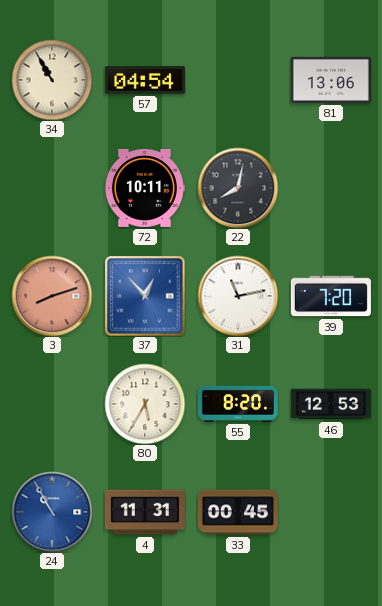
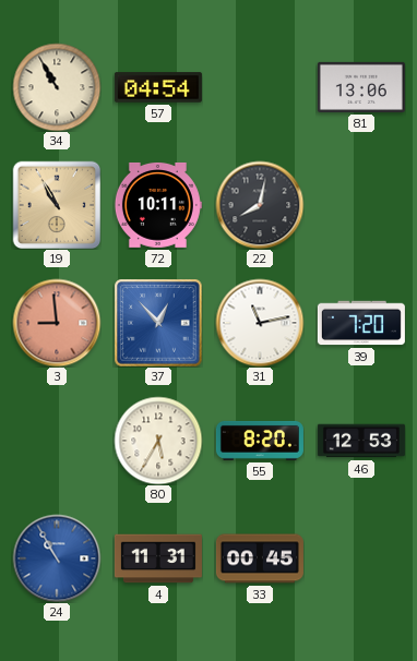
19: none -> 10:55
3: 8:12 -> 8:59
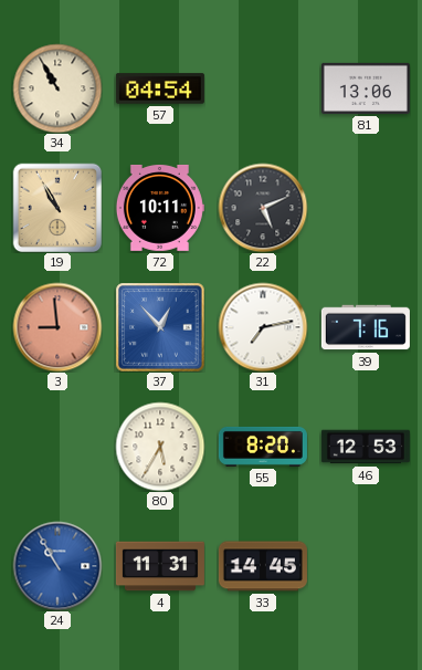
22: 8:02 -> 5:11
31: 11:13 -> 7:13
39: 7:20 -> 7:16
33: 00:45 -> 14:45
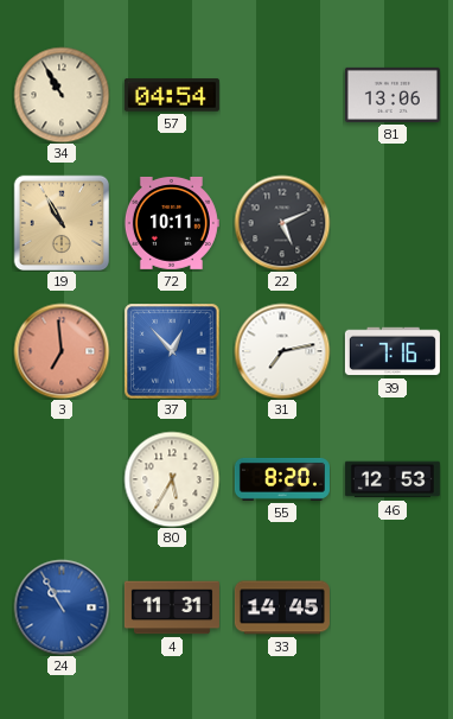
3: 8:59 -> 6:59
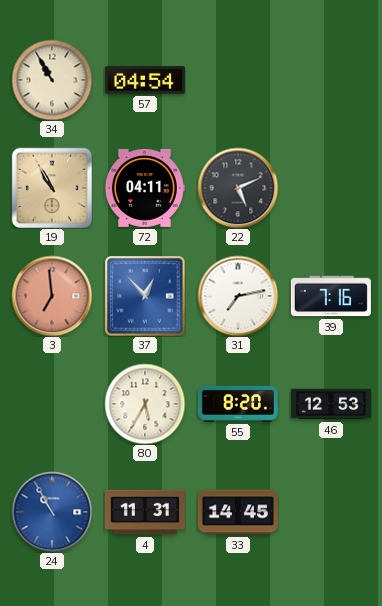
81: 13:06 -> none
72: 10:11 -> 04:11
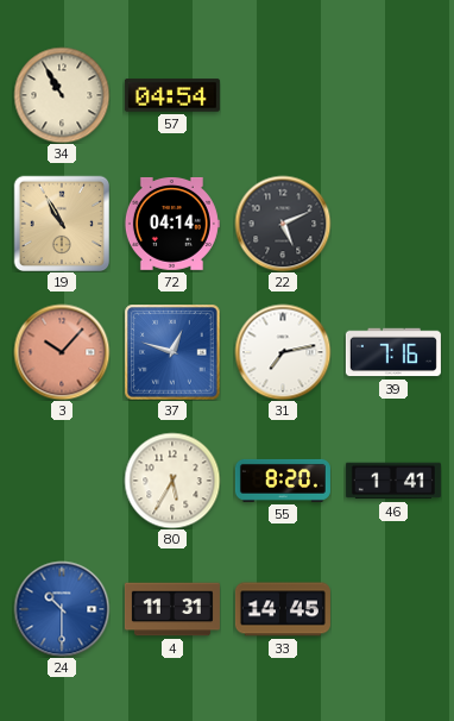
72: 04:11 -> 04:14
3: 6:59 -> 10:07
37: 12:53 -> 12:48
46: 12:53 -> 1:41
24: 10:55 -> 10:30
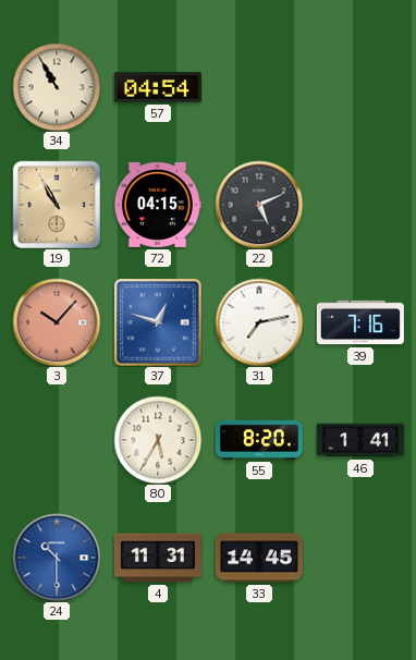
72: 04:14 -> 04:15
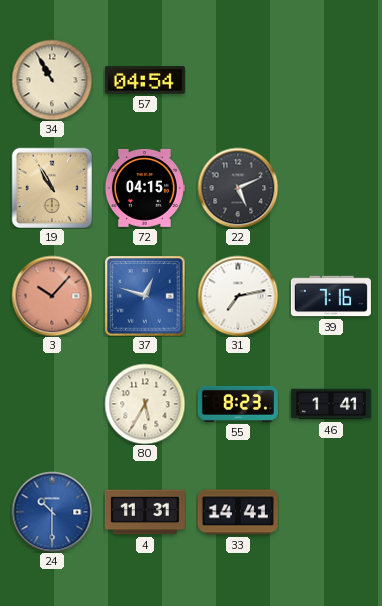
55: 8:20 -> 8:23
33: 14:45 -> 14:41
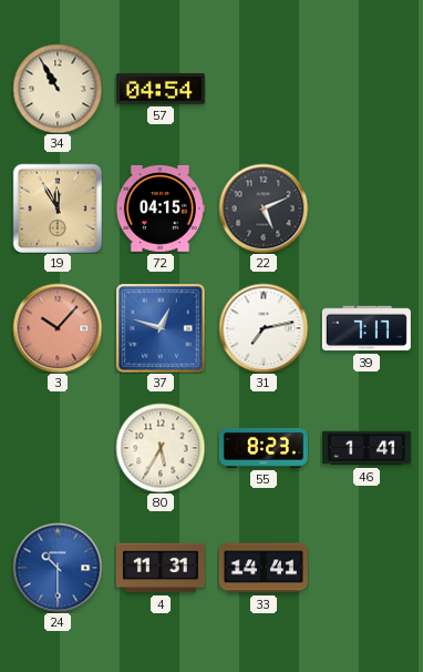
19: 10:55 -> 11:55
39: 7:16 -> 7:17
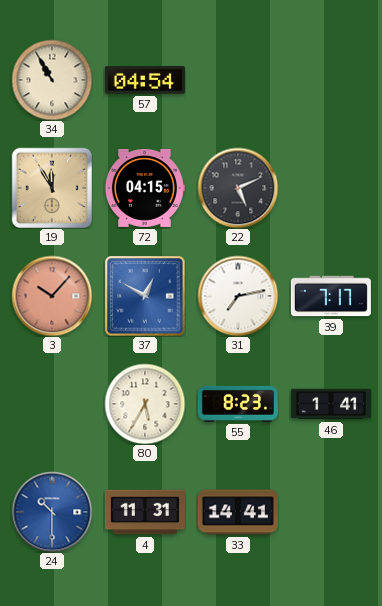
37: 12:48 -> 12:50
